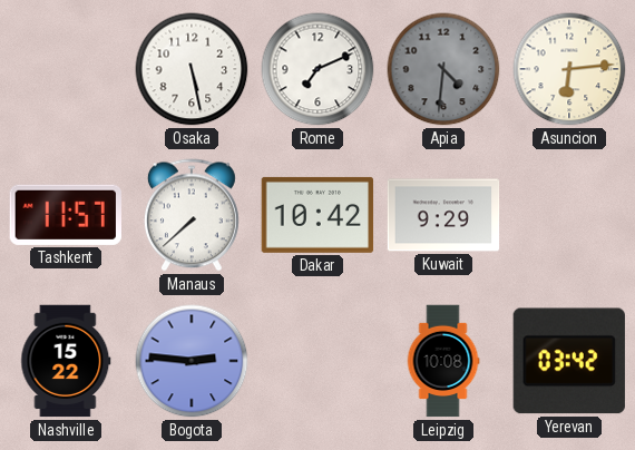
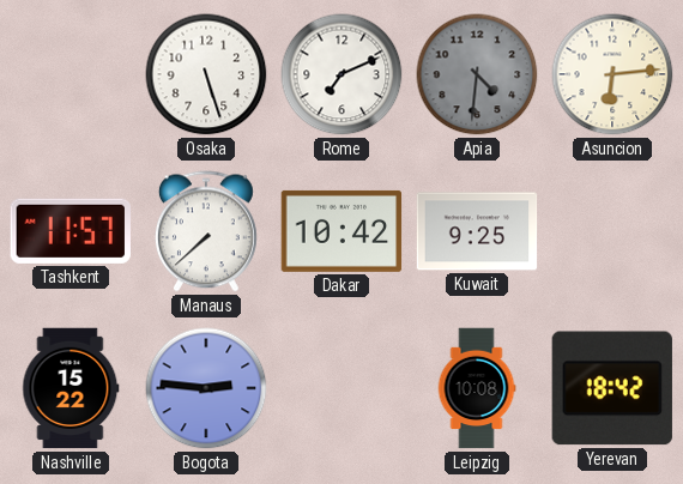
Osaka: 5:28 -> 5:27
Kuwait: 9:29 -> 9:25
Yerevan: 03:42 -> 18:42
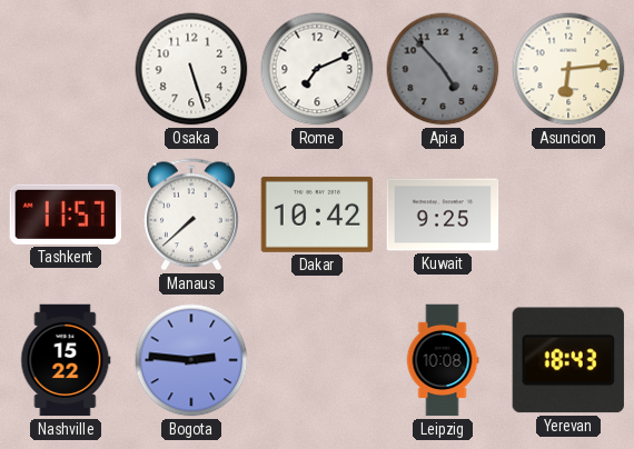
Apia: 4:31 -> 4:53
Yerevan: 18:42 -> 18:43
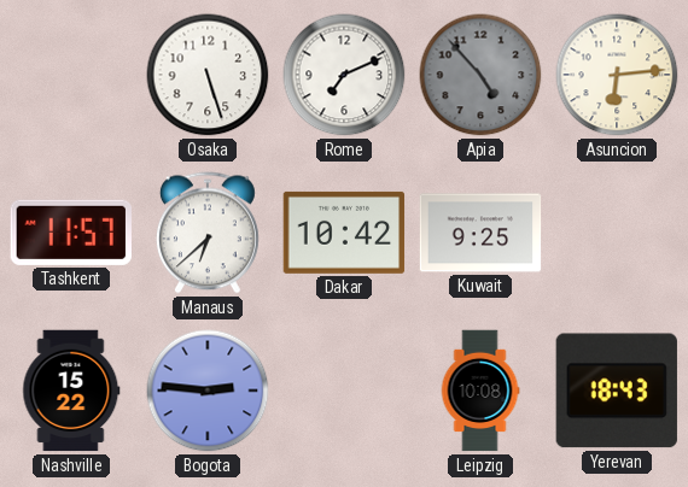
Manaus: 7:38 -> 6:38
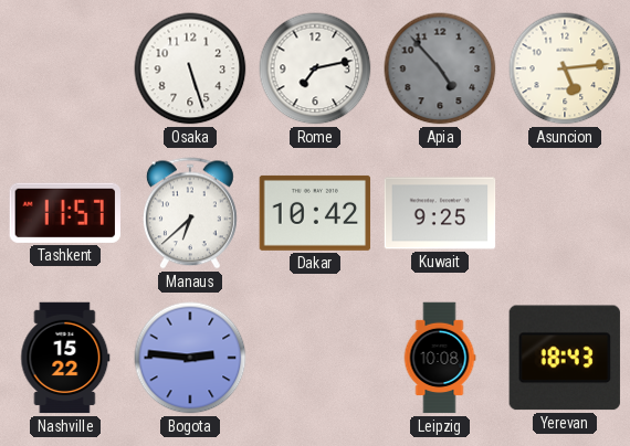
Rome: 7:11 -> 7:13
Asuncion: 6:14 -> 5:14
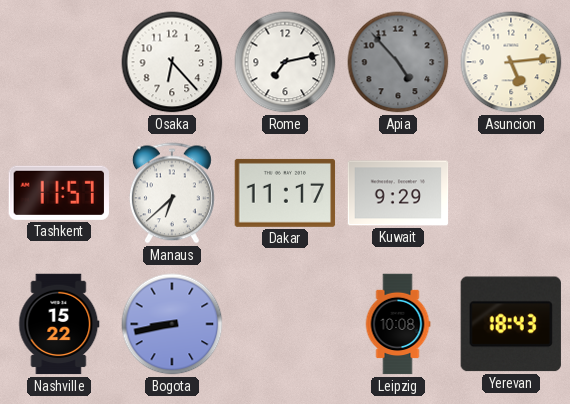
Osaka: 5:27 -> 6:23
Dakar: 10:42 -> 11:17
Kuwait: 9:25 -> 9:29
Bogota: 2:46 -> 8:43
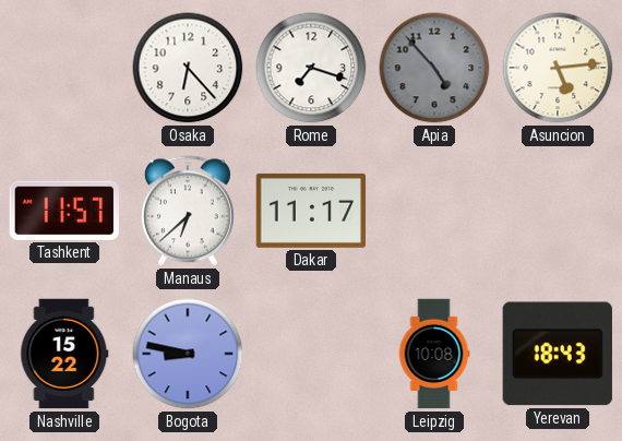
Rome: 7:13 -> 7:18
Kuwait: 9:29 -> none
Bogota: 8:43 -> 8:47
